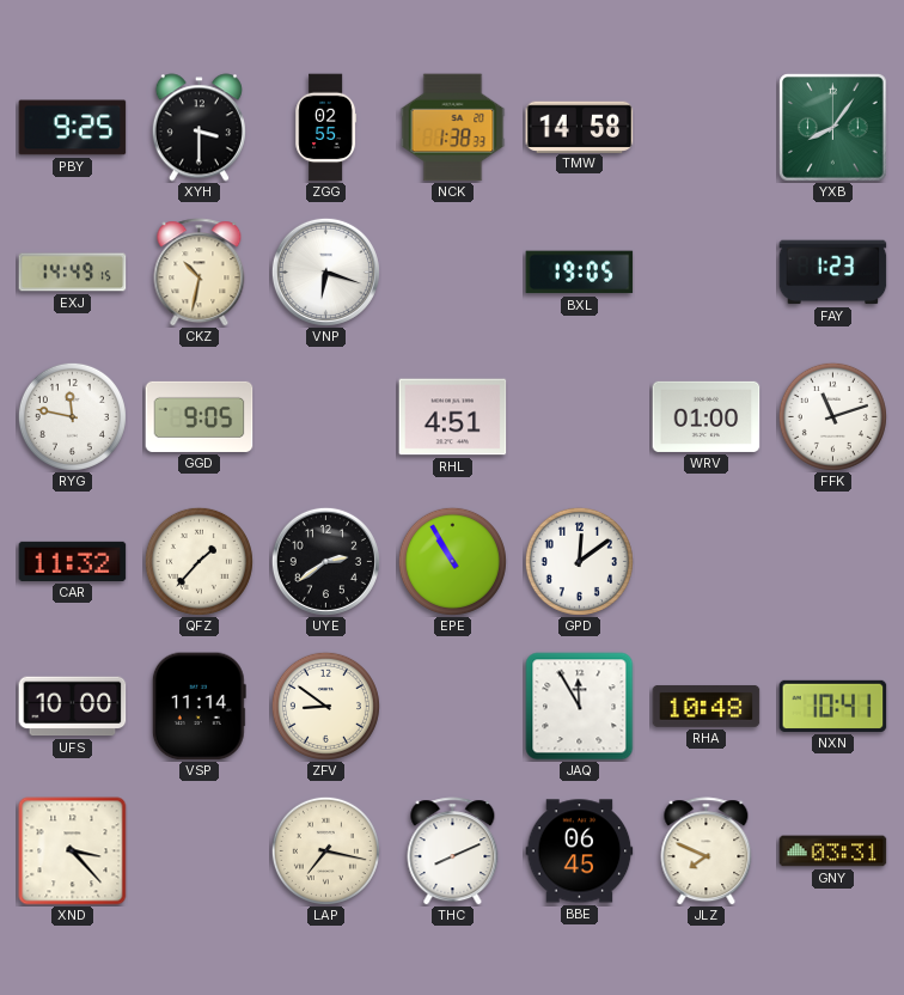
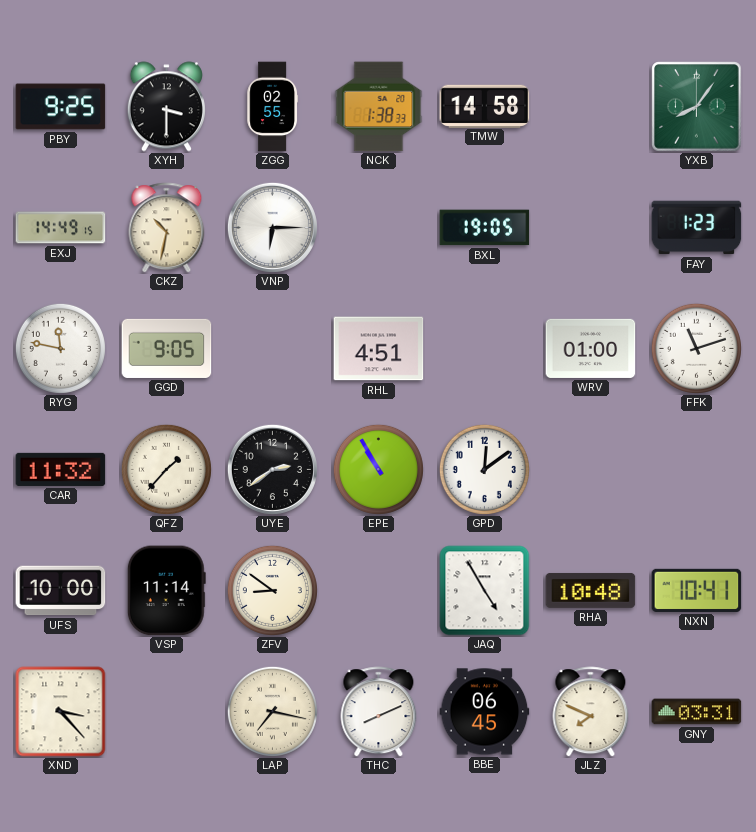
VNP: 6:18 -> 6:15
JAQ: 11:55 -> 4:55
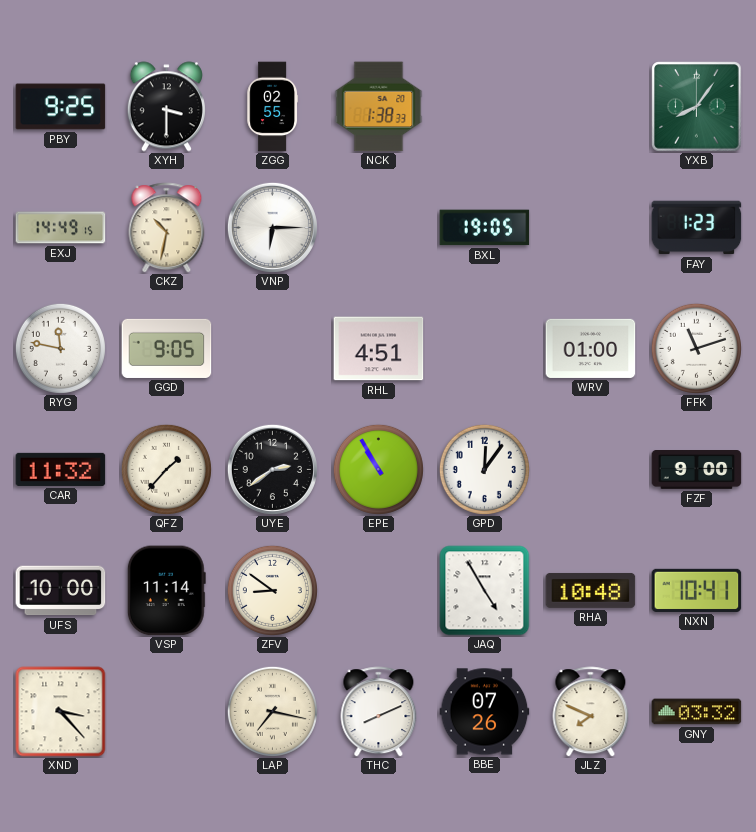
TMW: 14:58 -> none
GPD: 12:09 -> 12:06
FZF: none -> 9:00
BBE: 06:45 -> 07:26
GNY: 03:31 -> 03:32
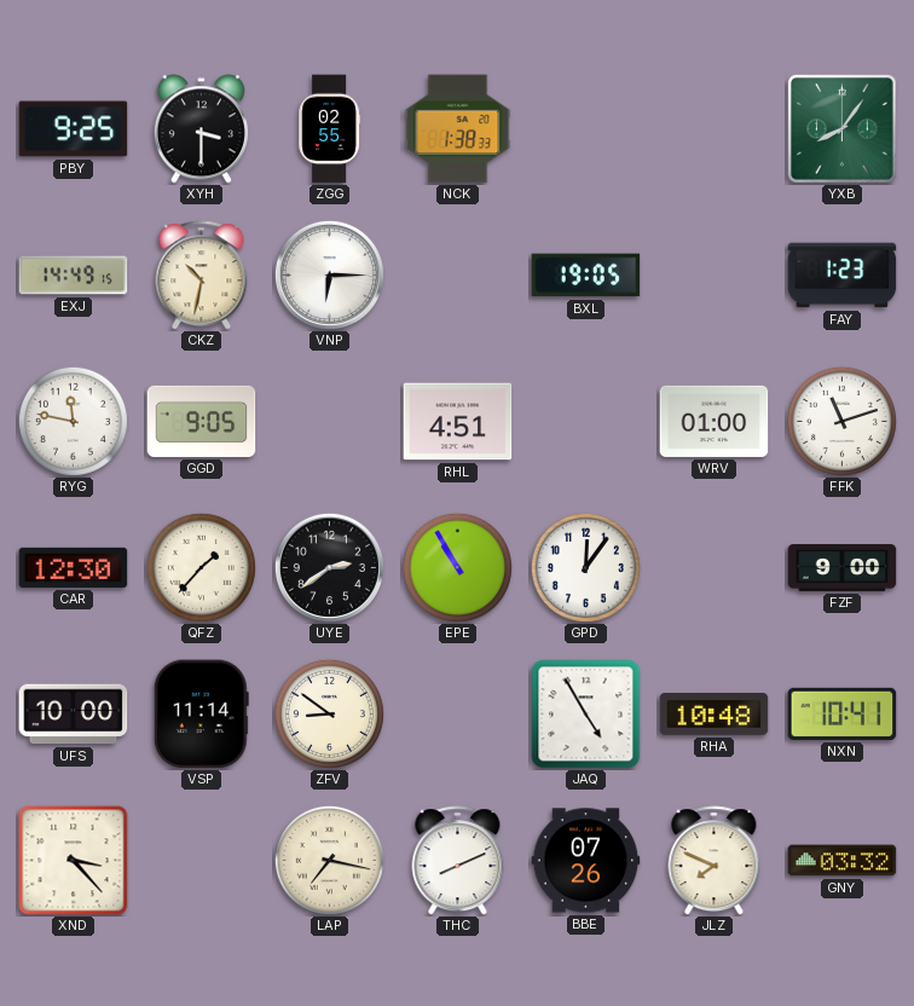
CAR: 11:32 -> 12:30
